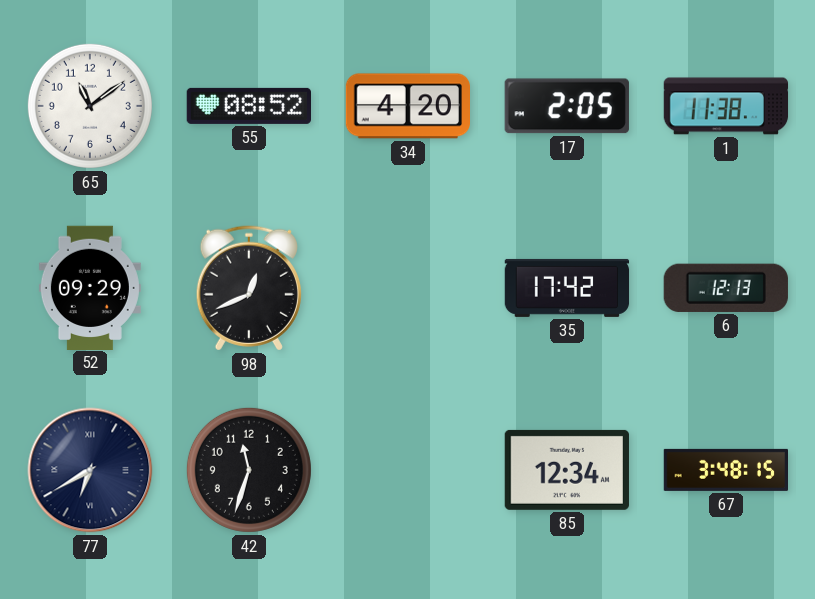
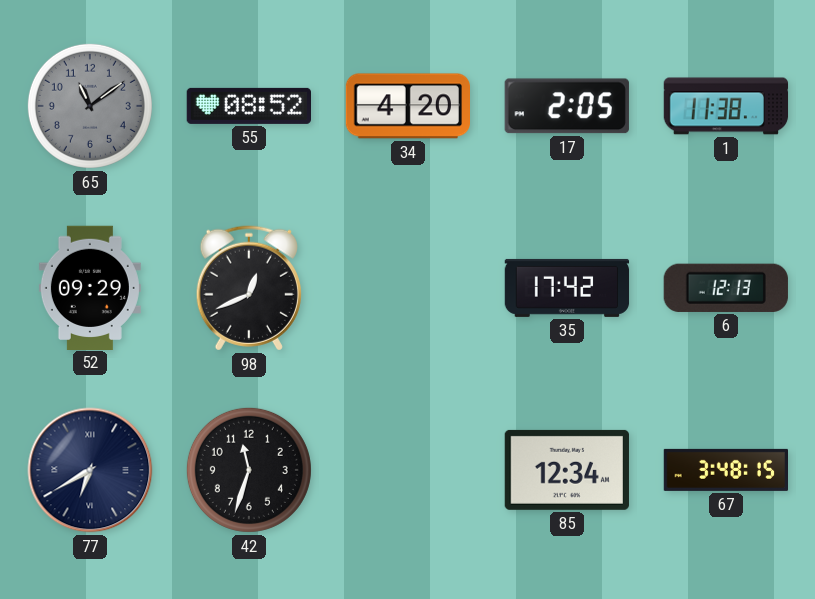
65 dial: white -> grey
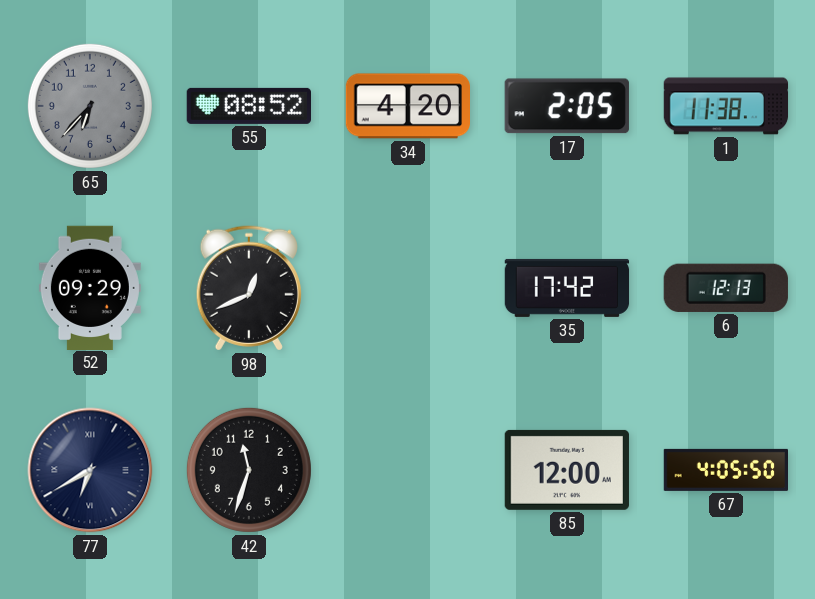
65: 11:09 -> 6:37
85: 12:34 -> 12:00
67: 3:48 -> 4:05
